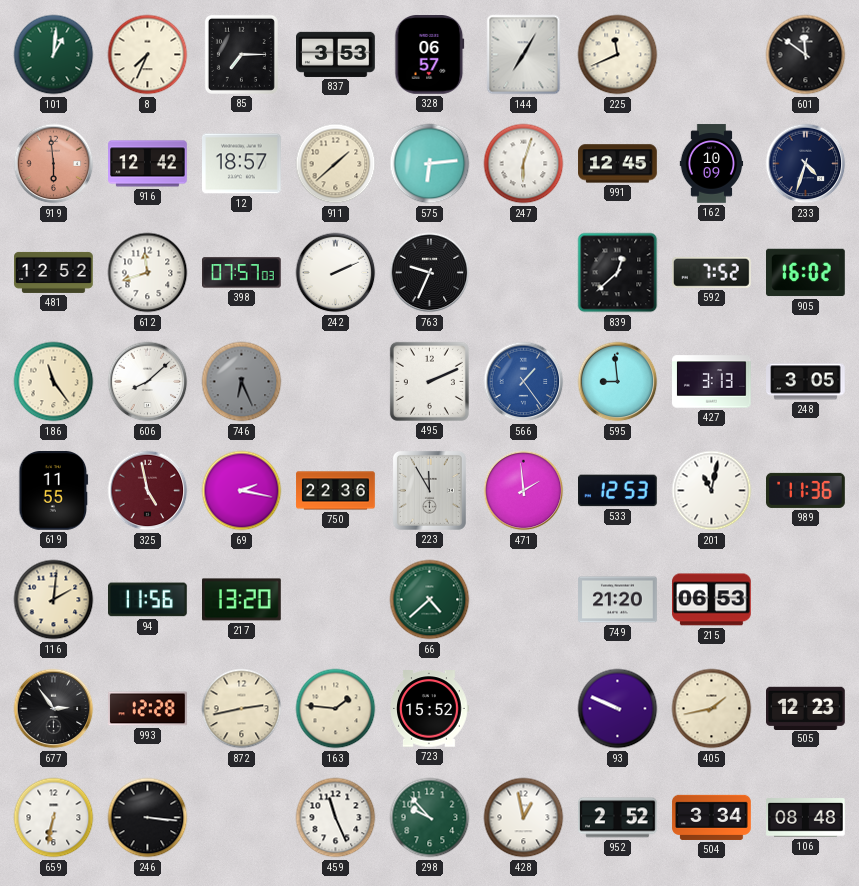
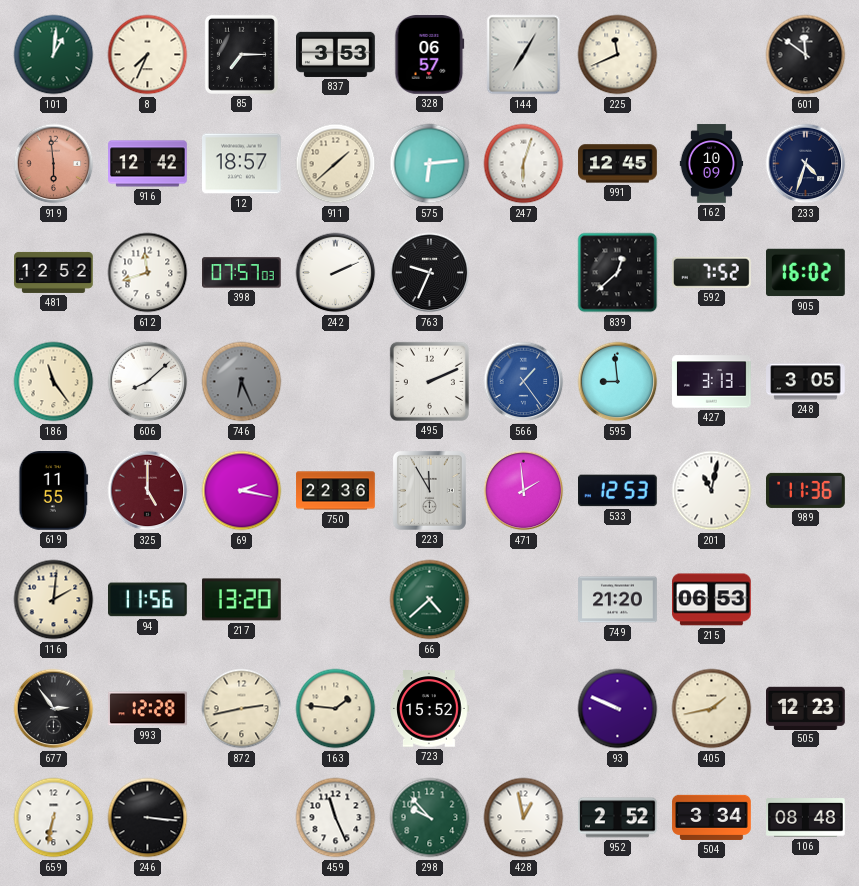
325: 4:58 -> 5:00
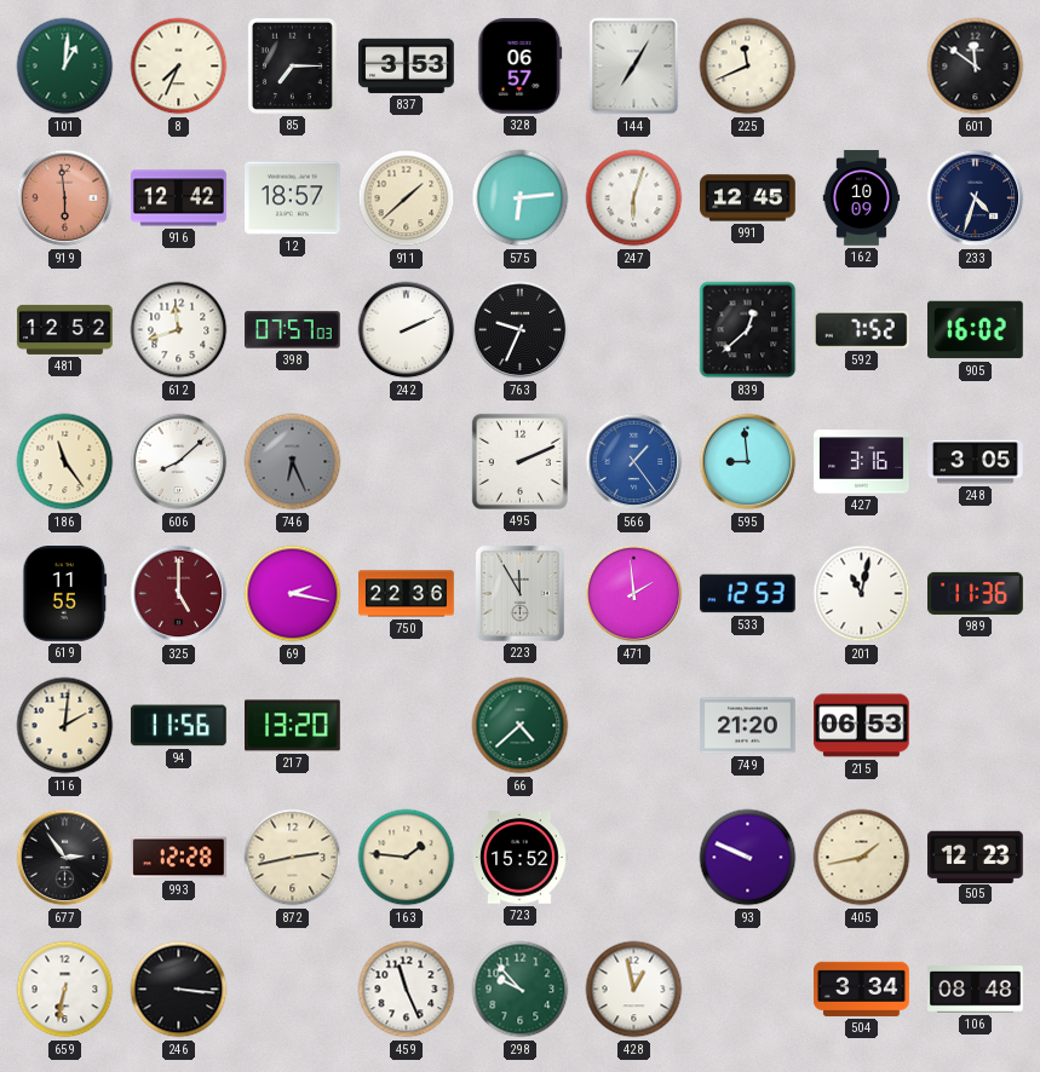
427: 3:13 -> 3:16
952: 2:52 -> none
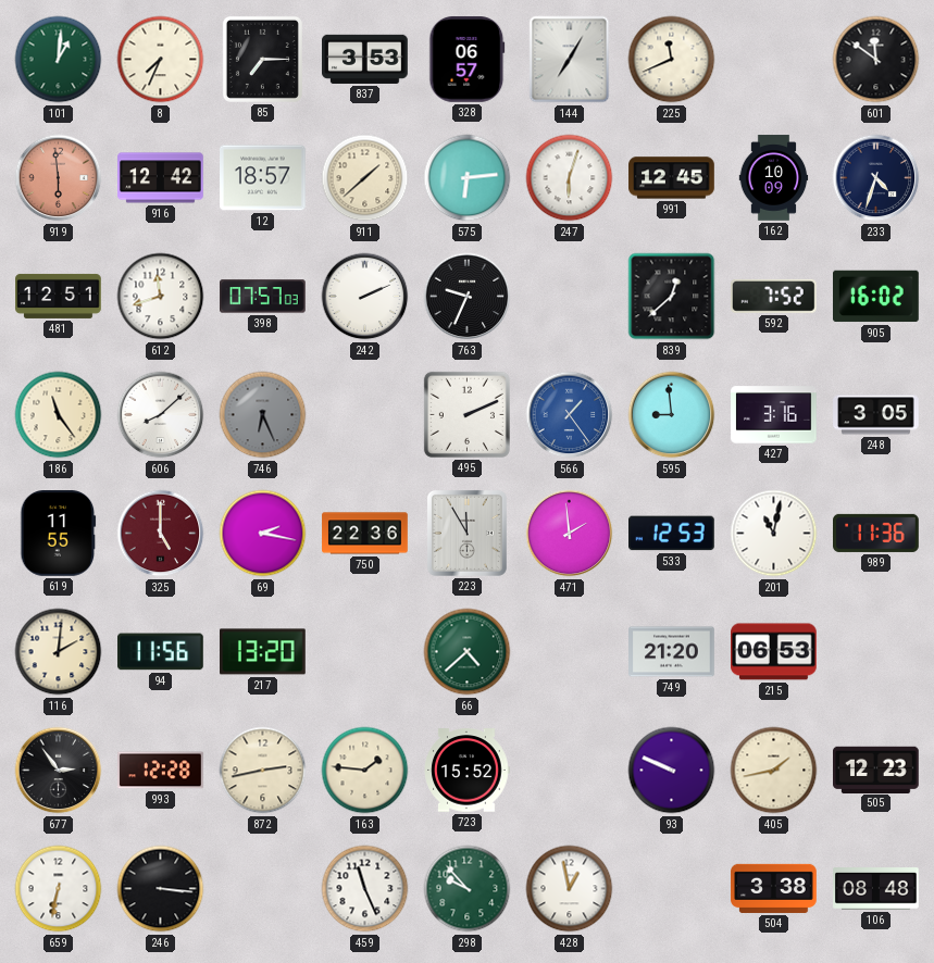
481: 12:52 -> 12:51
504: 3:34 -> 3:38
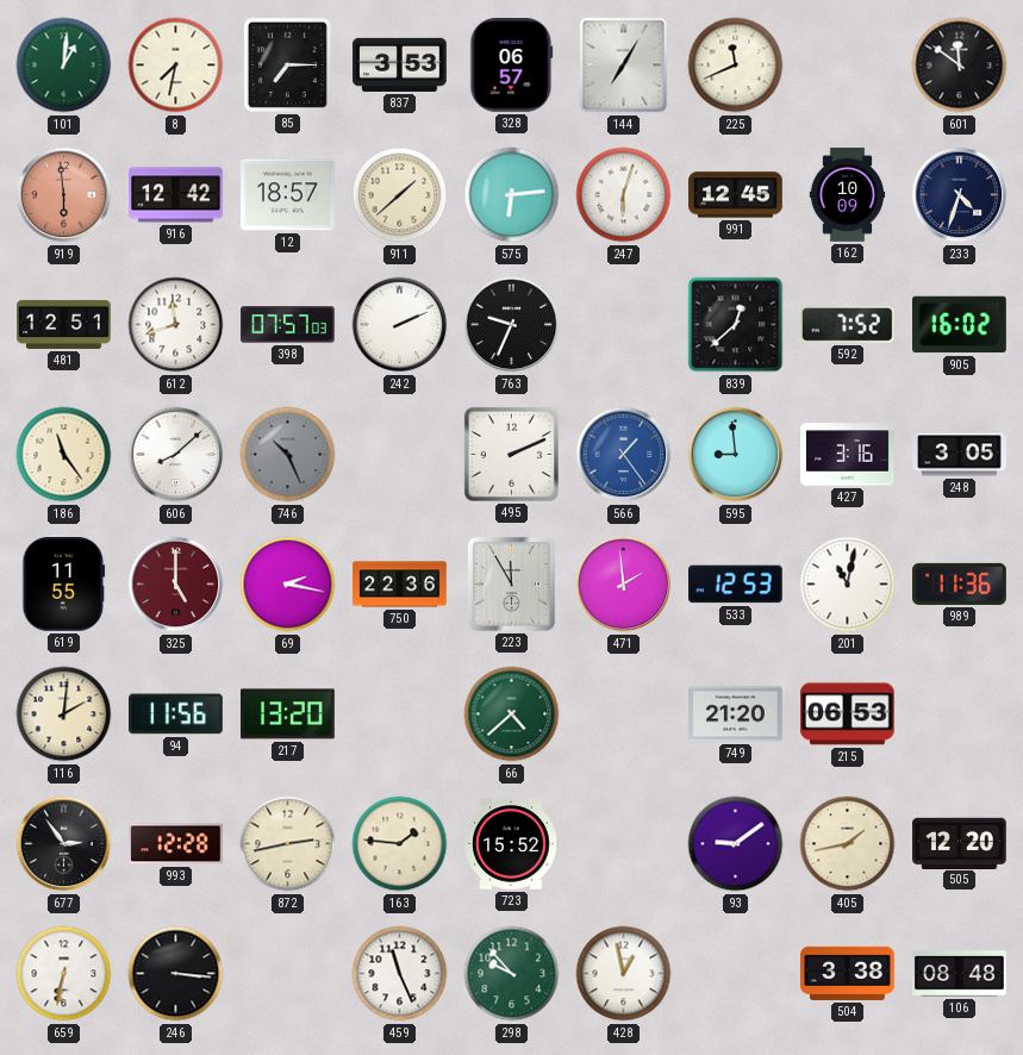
8: 7:34 -> 7:32
746: 6:26 -> 10:26
93: 9:49 -> 9:09
505: 12:23 -> 12:20
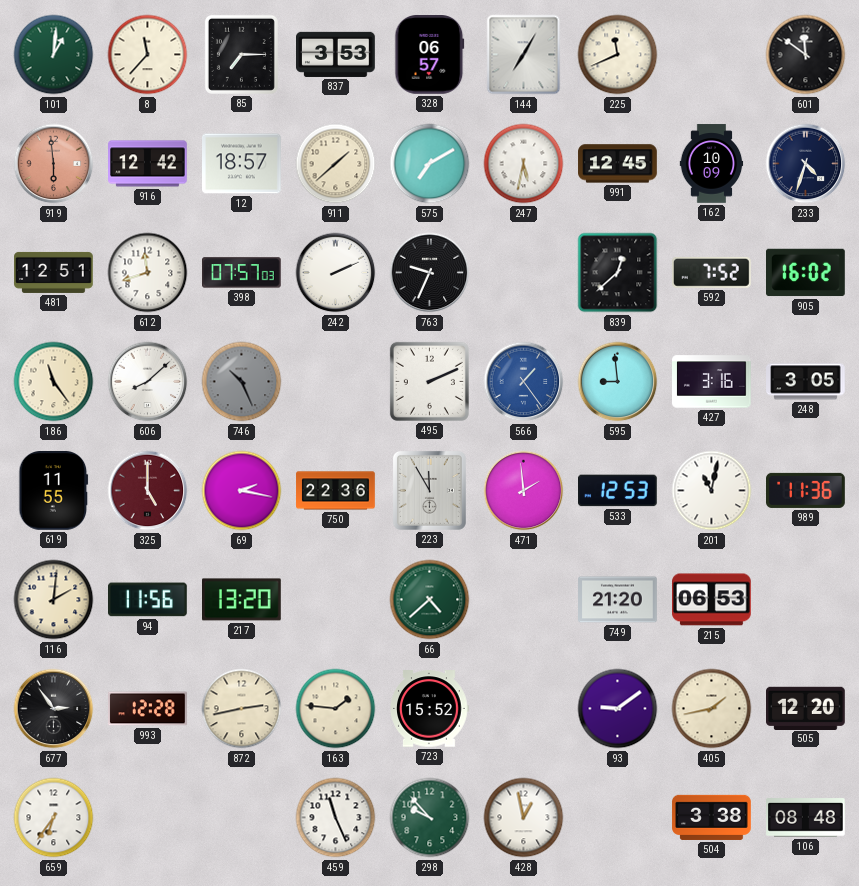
8: 7:32 -> 11:37
575: 6:14 -> 7:10
247: 6:03 -> 5:32
659: 6:32 -> 6:36
246: 3:16 -> none
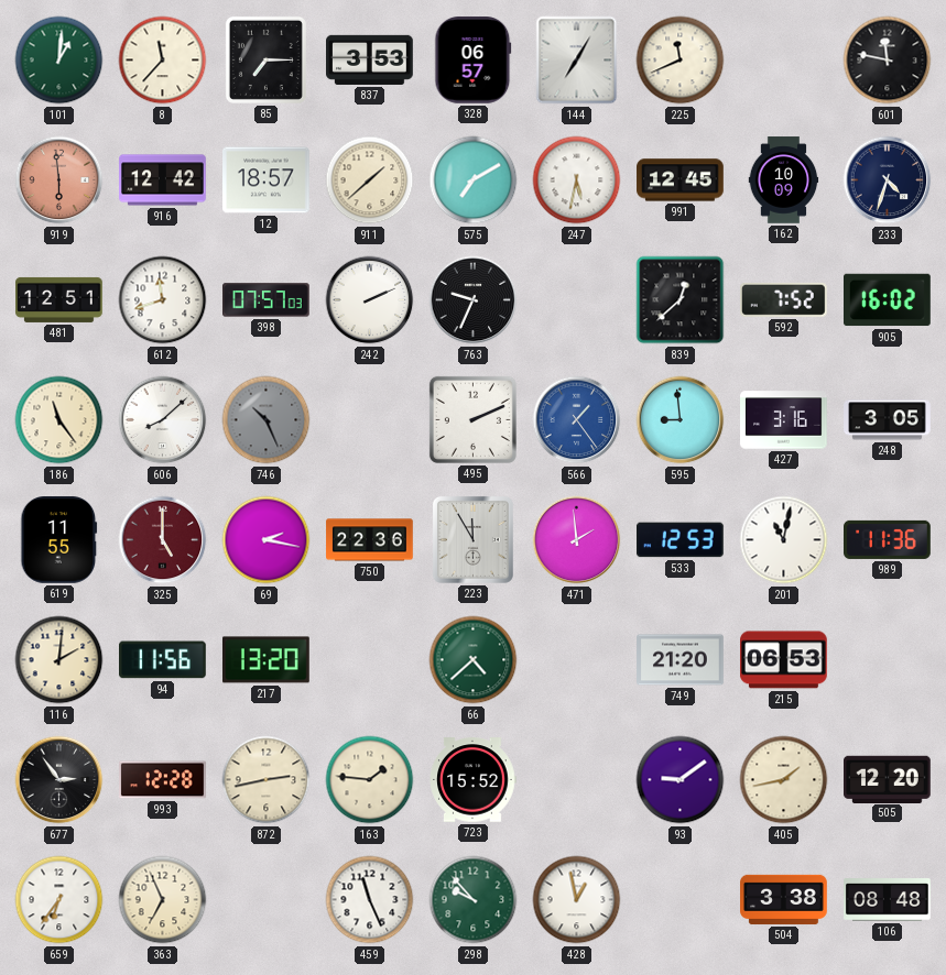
601: 11:51 -> 11:47
363: none -> 6:56
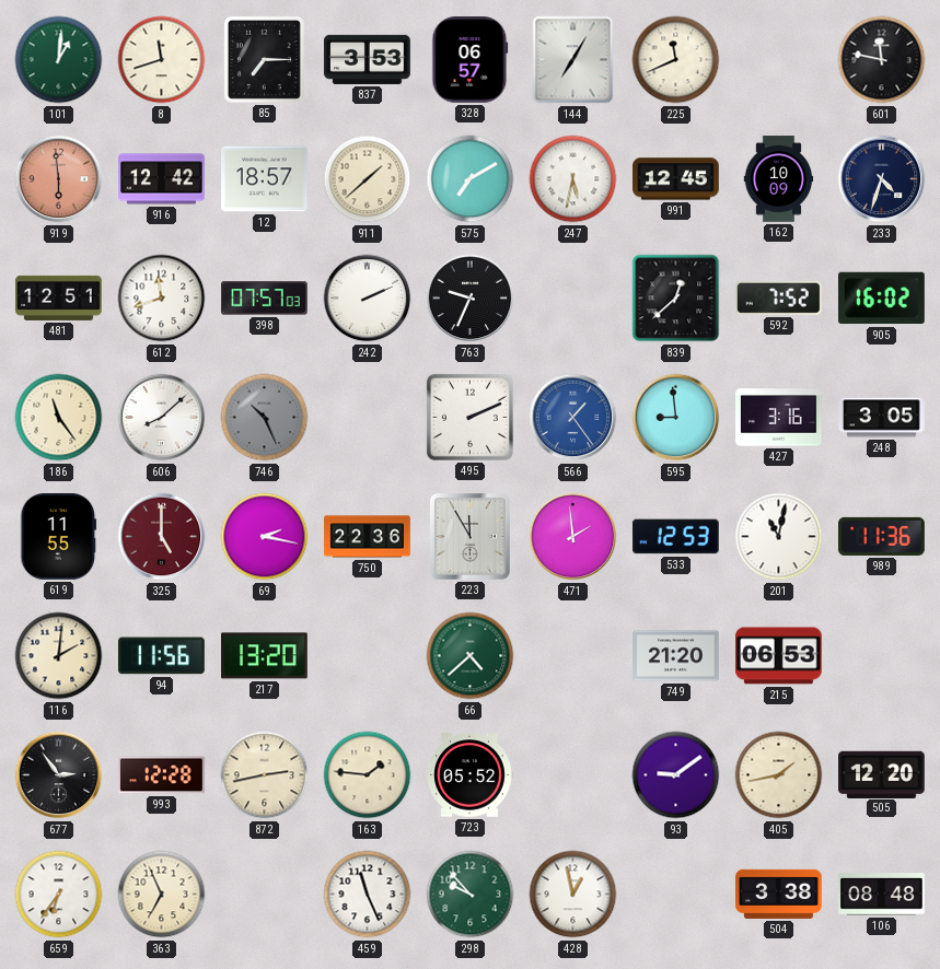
8: 11:37 -> 11:42
723: 15:52 -> 05:52
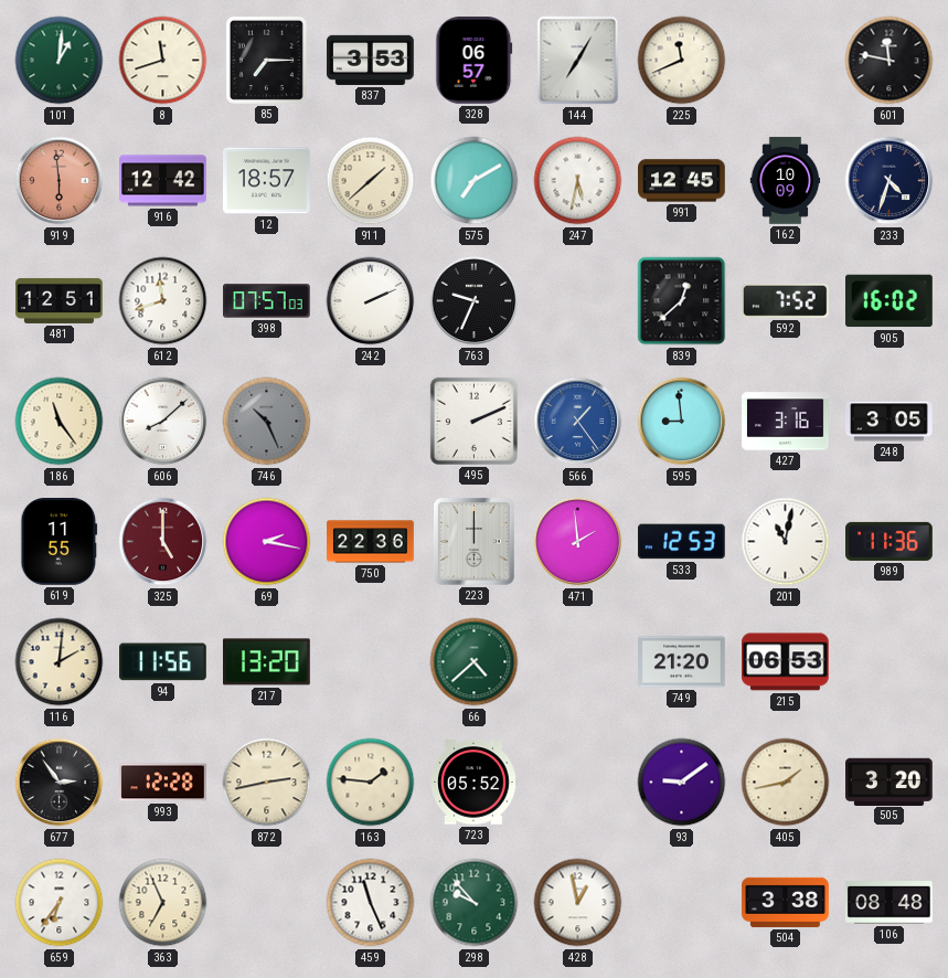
223: 11:55 -> 12:00
505: 12:20 -> 3:20
